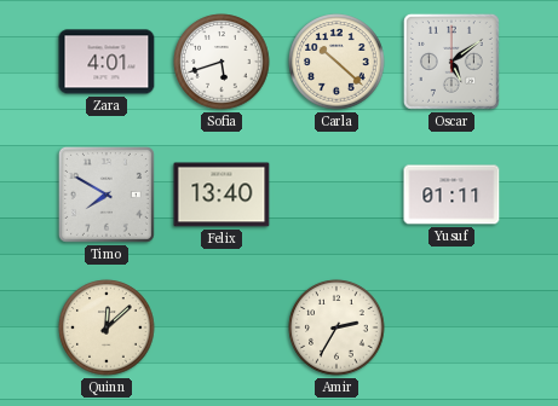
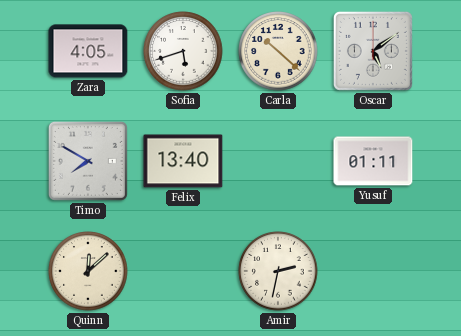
Zara: 4:01 -> 4:05
Amir: 2:35 -> 2:32
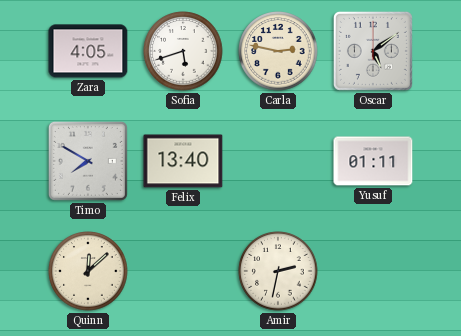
Carla: 10:22 -> 2:47
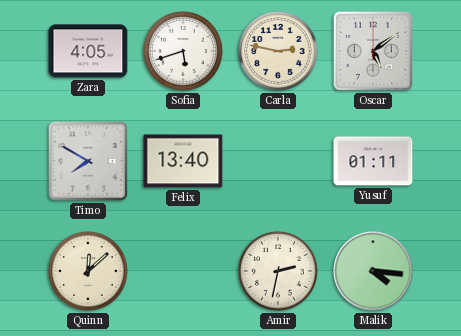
Malik: none -> 4:16
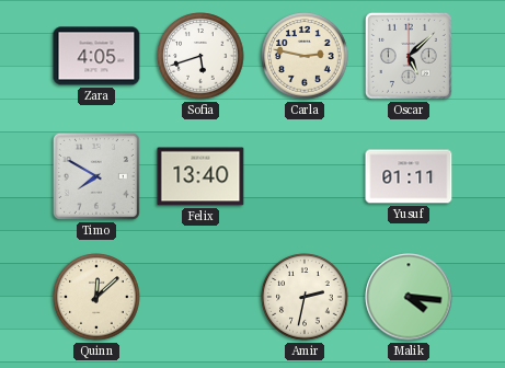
Oscar: 5:09 -> 5:08
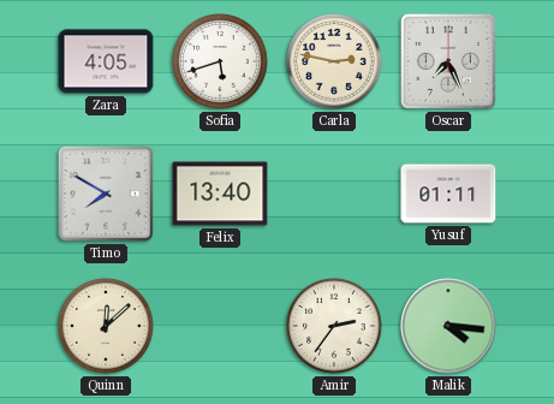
Oscar: 5:08 -> 7:26
Amir: 2:32 -> 2:36
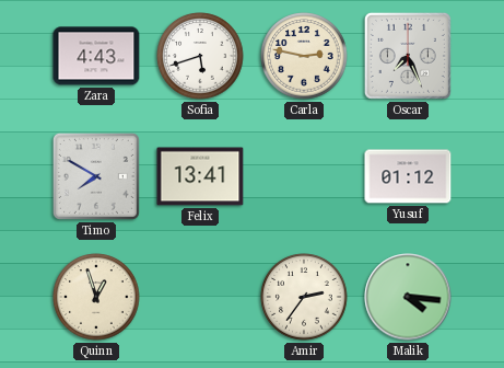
Zara: 4:05 -> 4:43
Felix: 13:40 -> 13:41
Yusuf: 01:11 -> 01:12
Quinn: 12:08 -> 12:57
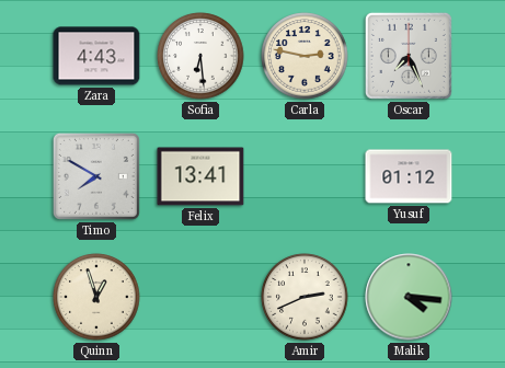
Sofia: 5:42 -> 6:29
Amir: 2:36 -> 2:41
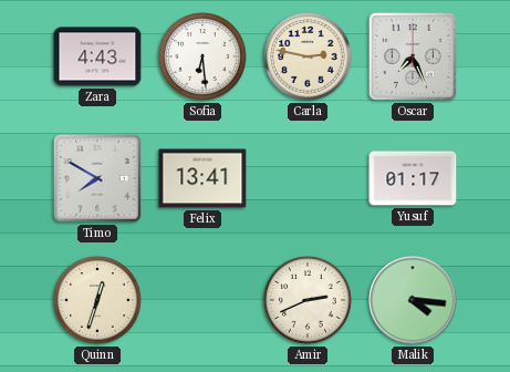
Yusuf: 01:12 -> 01:17
Quinn: 12:57 -> 12:33
